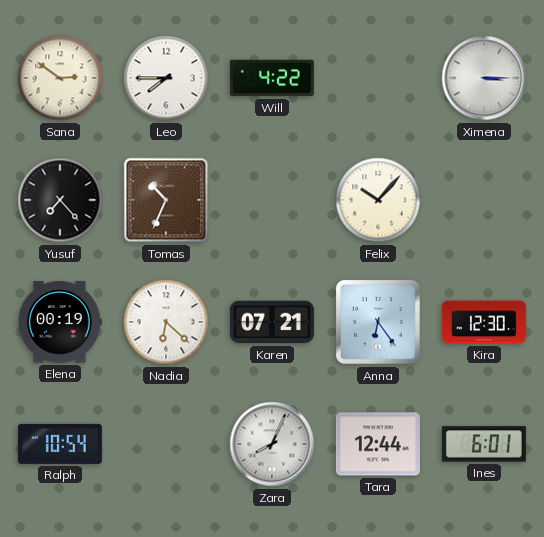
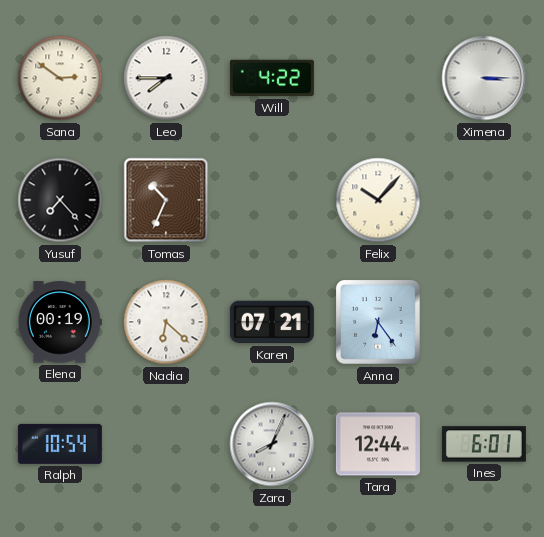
Kira: 12:30 -> none
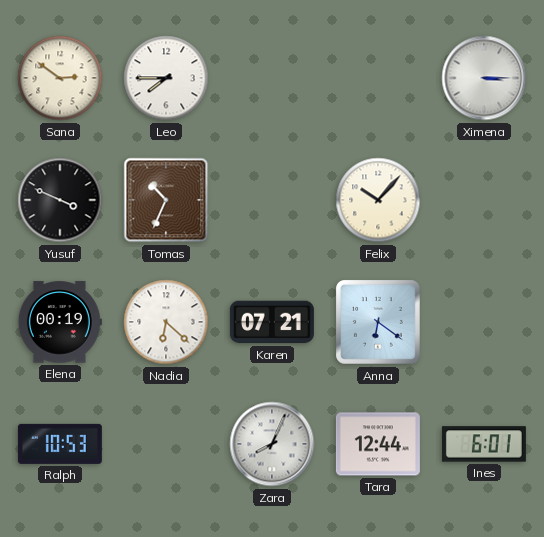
Will: 4:22 -> none
Yusuf: 7:23 -> 3:49
Anna: 6:24 -> 6:21
Ralph: 10:54 -> 10:53
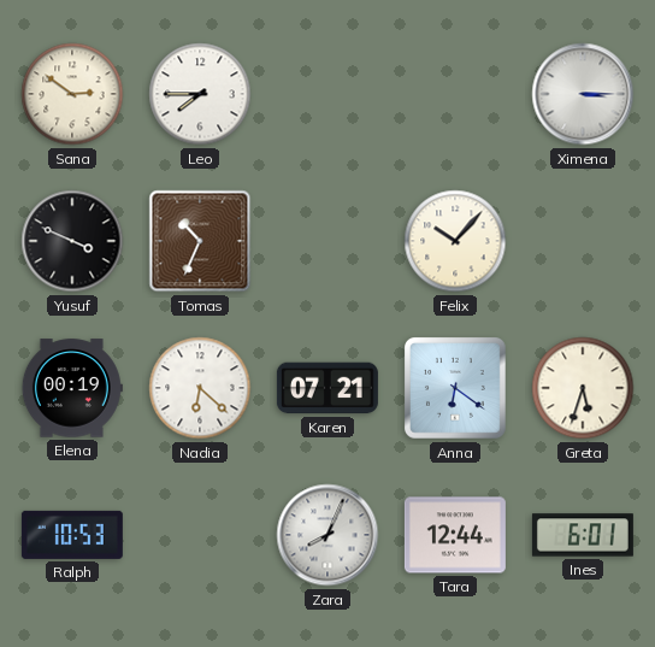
Greta: none -> 5:33
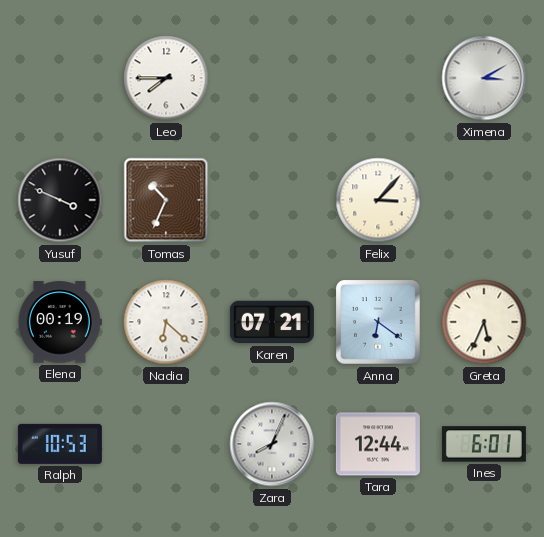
Sana: 2:51 -> none
Ximena: 3:15 -> 3:10
Felix: 10:07 -> 3:07
Greta: 5:33 -> 5:34
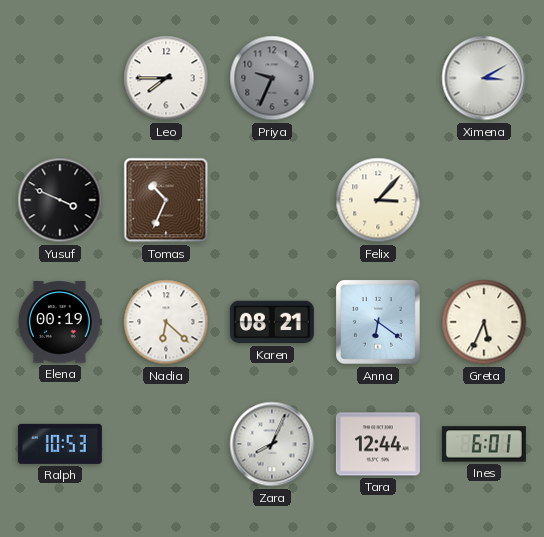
Priya: none -> 9:34
Karen: 07:21 -> 08:21
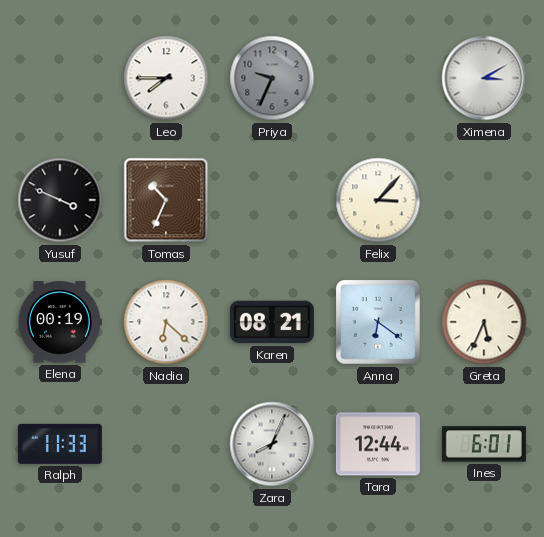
Ralph: 10:53 -> 11:33
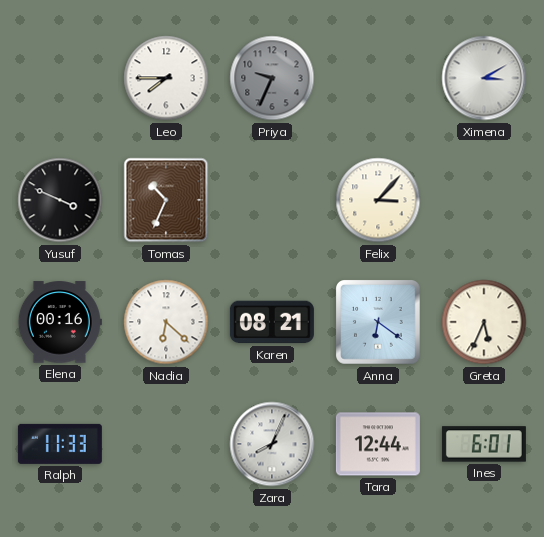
Elena: 00:19 -> 00:16
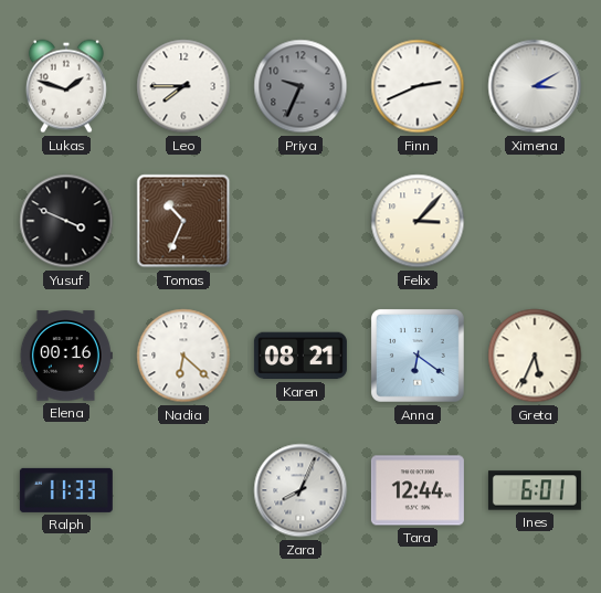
Lukas: none -> 1:48
Finn: none -> 2:41
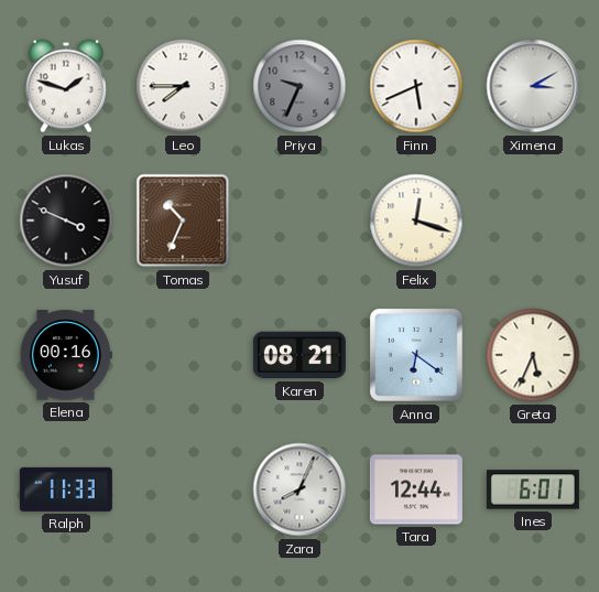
Finn: 2:41 -> 5:41
Felix: 3:07 -> 12:18
Nadia: 6:22 -> none
